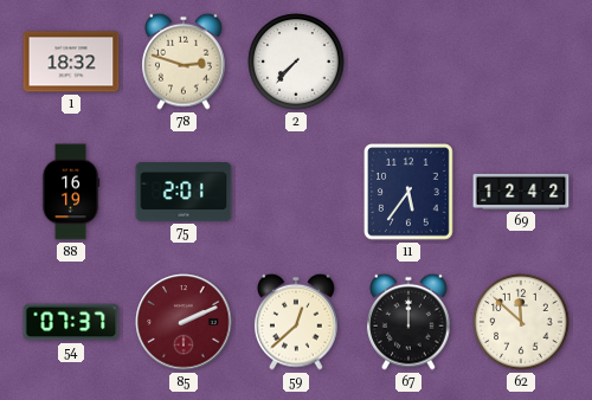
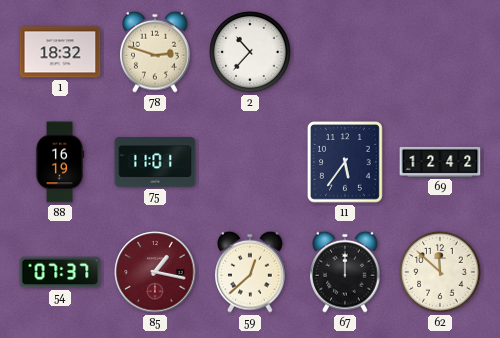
2: 7:37 -> 10:37
75: 2:01 -> 11:01
85: 2:11 -> 1:17
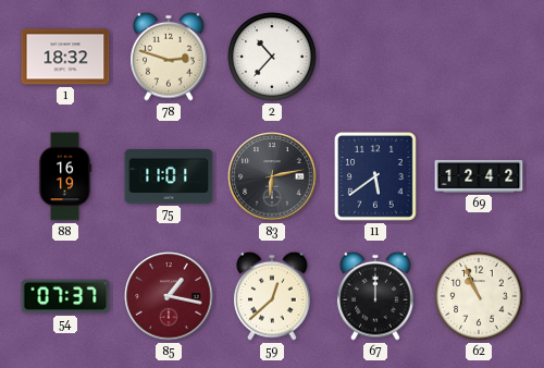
83: none -> 6:13
11: 5:36 -> 5:39
62: 11:52 -> 10:56
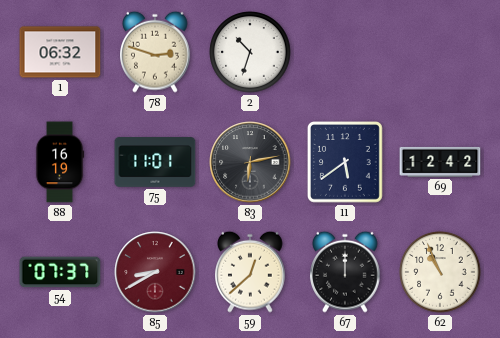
1: 18:32 -> 06:32
2: 10:37 -> 10:33
85: 1:17 -> 8:40
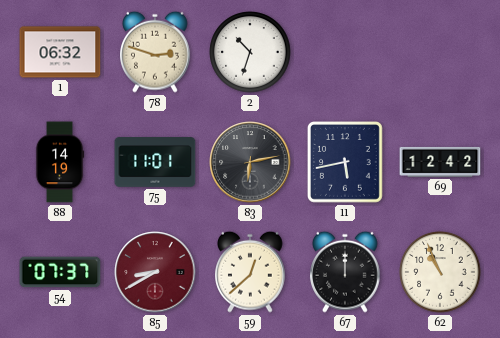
88: 16:19 -> 14:19
11: 5:39 -> 5:43
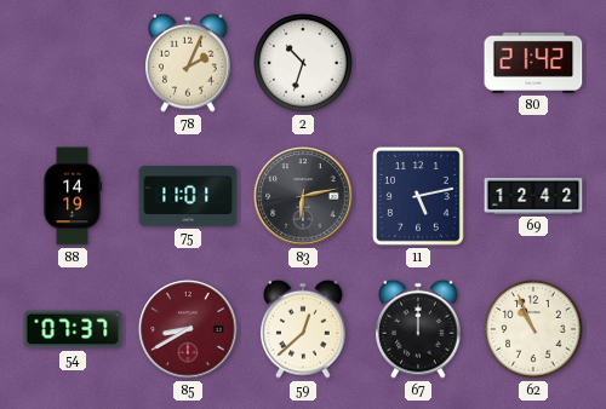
1: 06:32 -> none
78: 2:48 -> 2:04
80: none -> 21:42
11: 5:43 -> 5:13
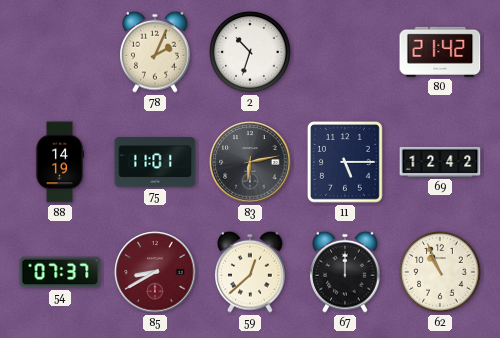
11: 5:13 -> 5:15
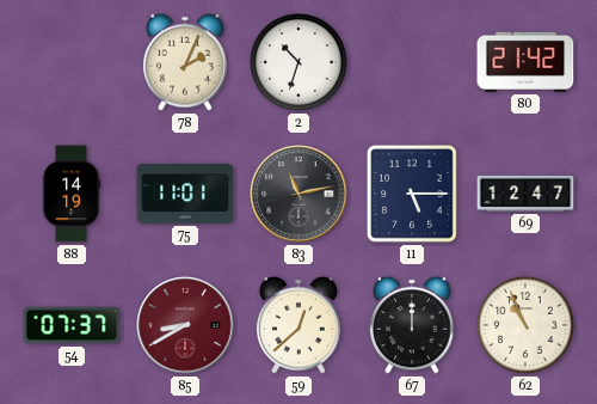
83: 6:13 -> 11:13
69: 12:42 -> 12:47
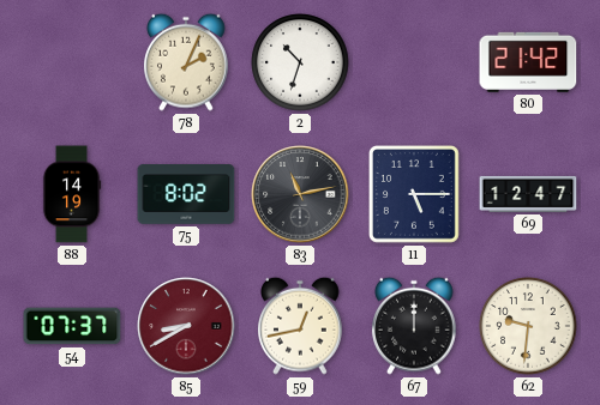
75: 11:01 -> 8:02
59: 12:38 -> 12:43
62: 10:56 -> 9:31
